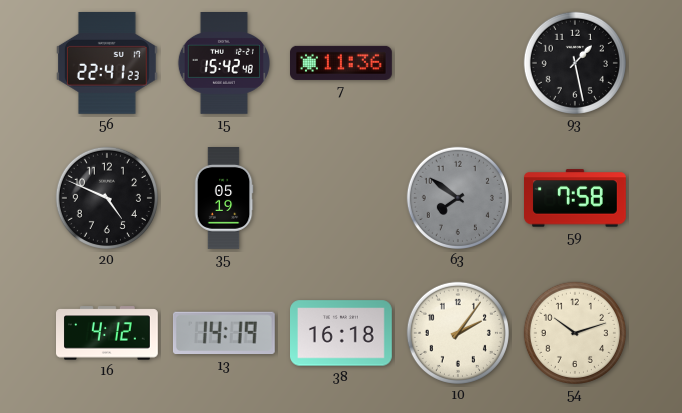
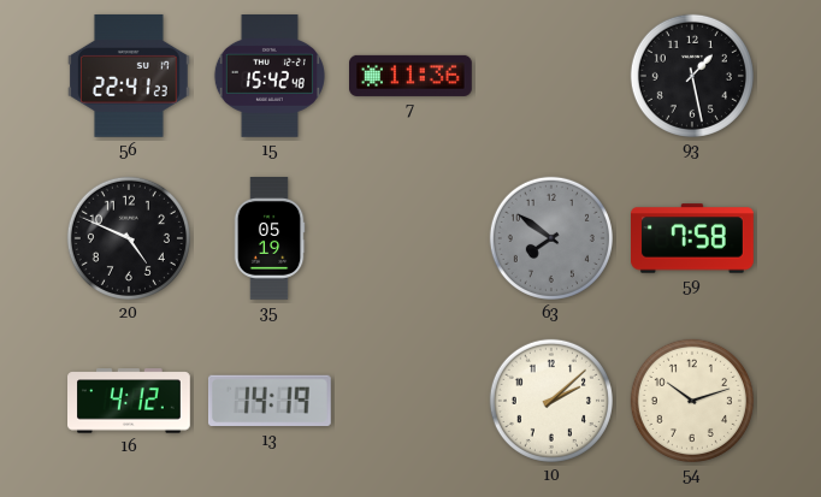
38: 16:18 -> none
10: 2:06 -> 2:08
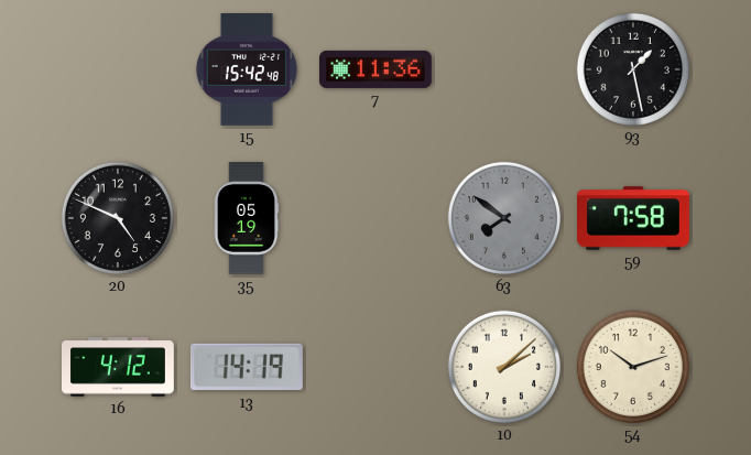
56: 22:41 -> none
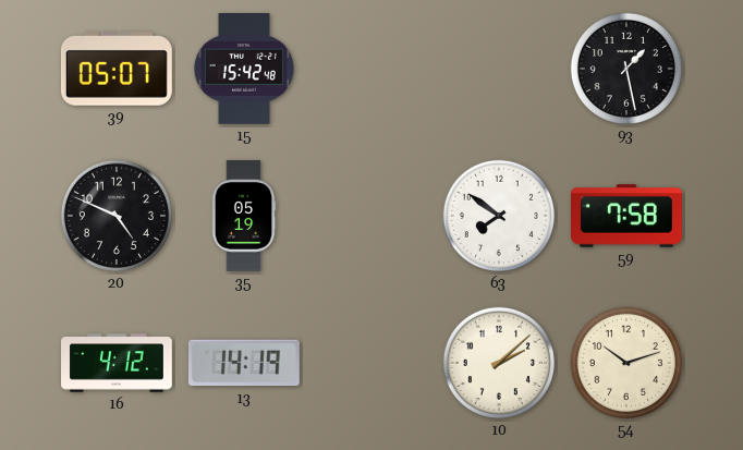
39: none -> 05:07
7: 11:36 -> none
63 dial: grey -> white
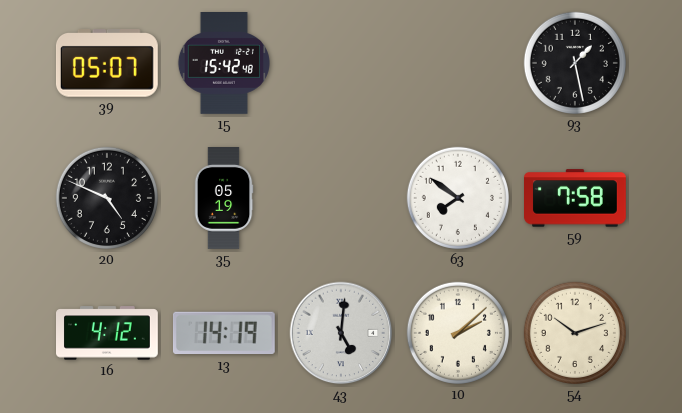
43: none -> 5:01
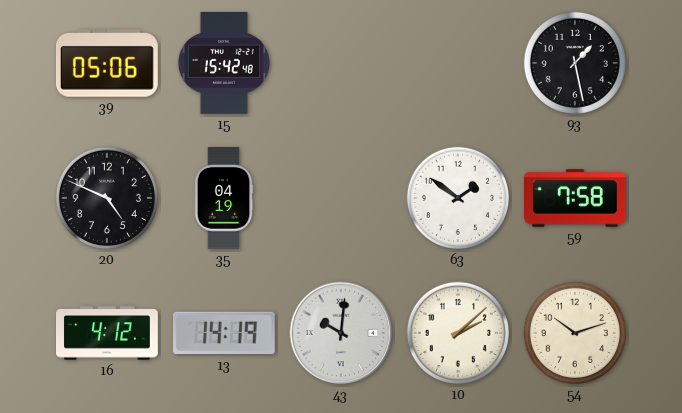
39: 05:07 -> 05:06
35: 05:19 -> 04:19
63: 7:51 -> 1:51
43: 5:01 -> 10:01
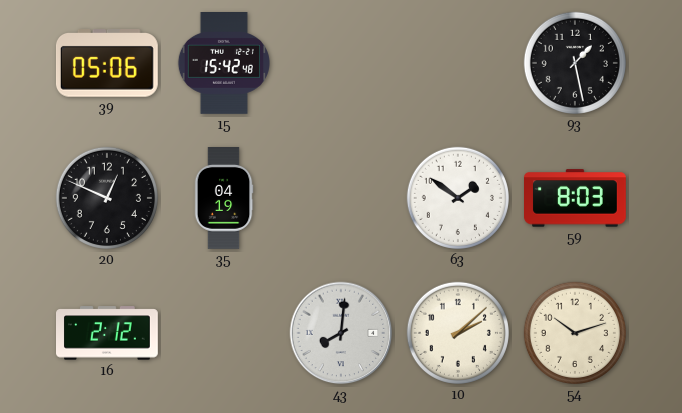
20: 4:49 -> 12:49
59: 7:58 -> 8:03
16: 4:12 -> 2:12
13: 14:19 -> none
43: 10:01 -> 8:01
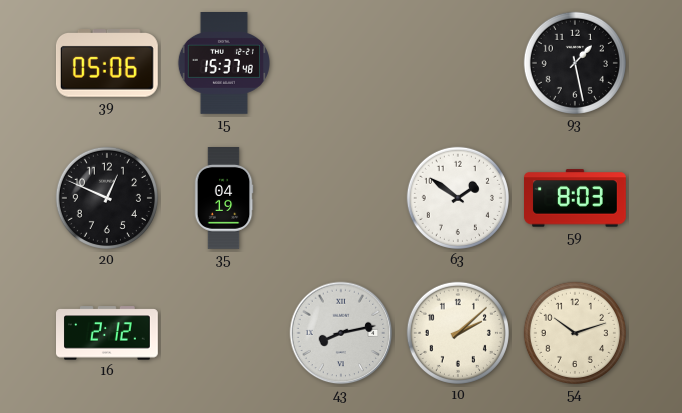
15: 15:42 -> 15:37
43: 8:01 -> 8:13
